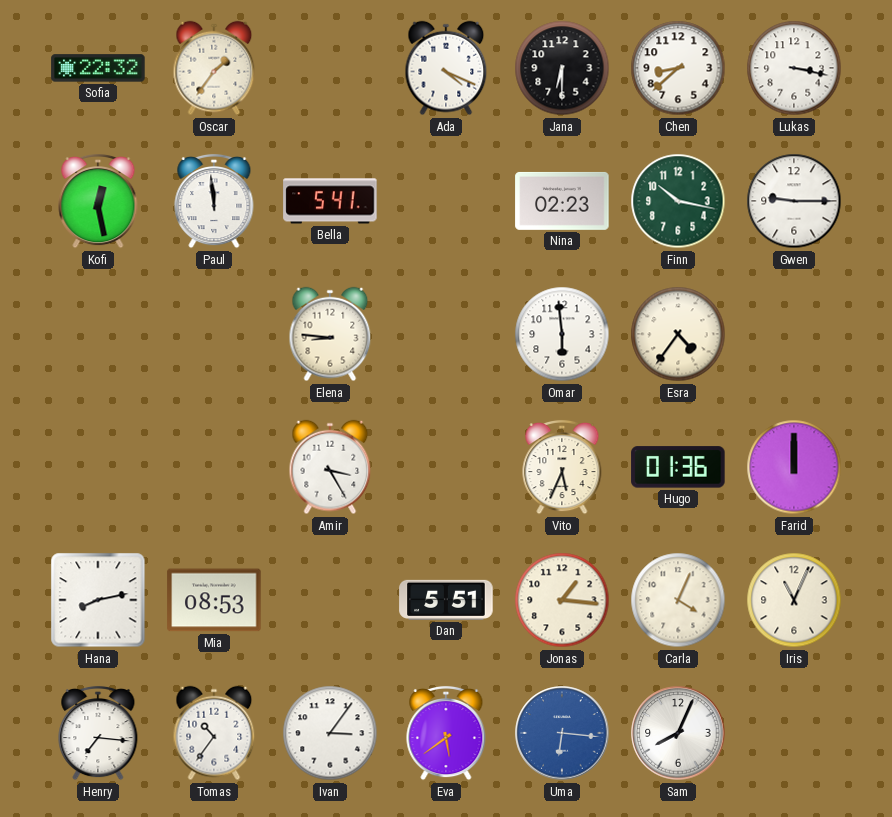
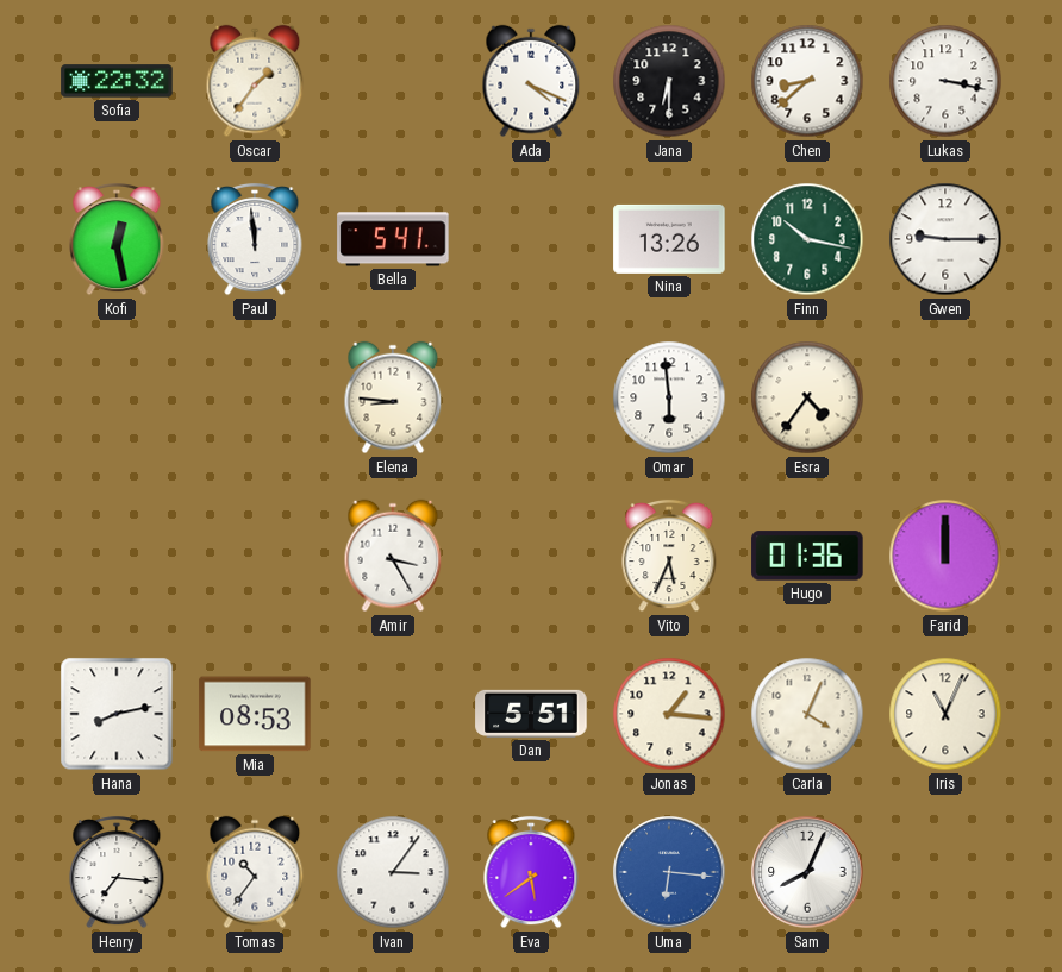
Nina: 02:23 -> 13:26
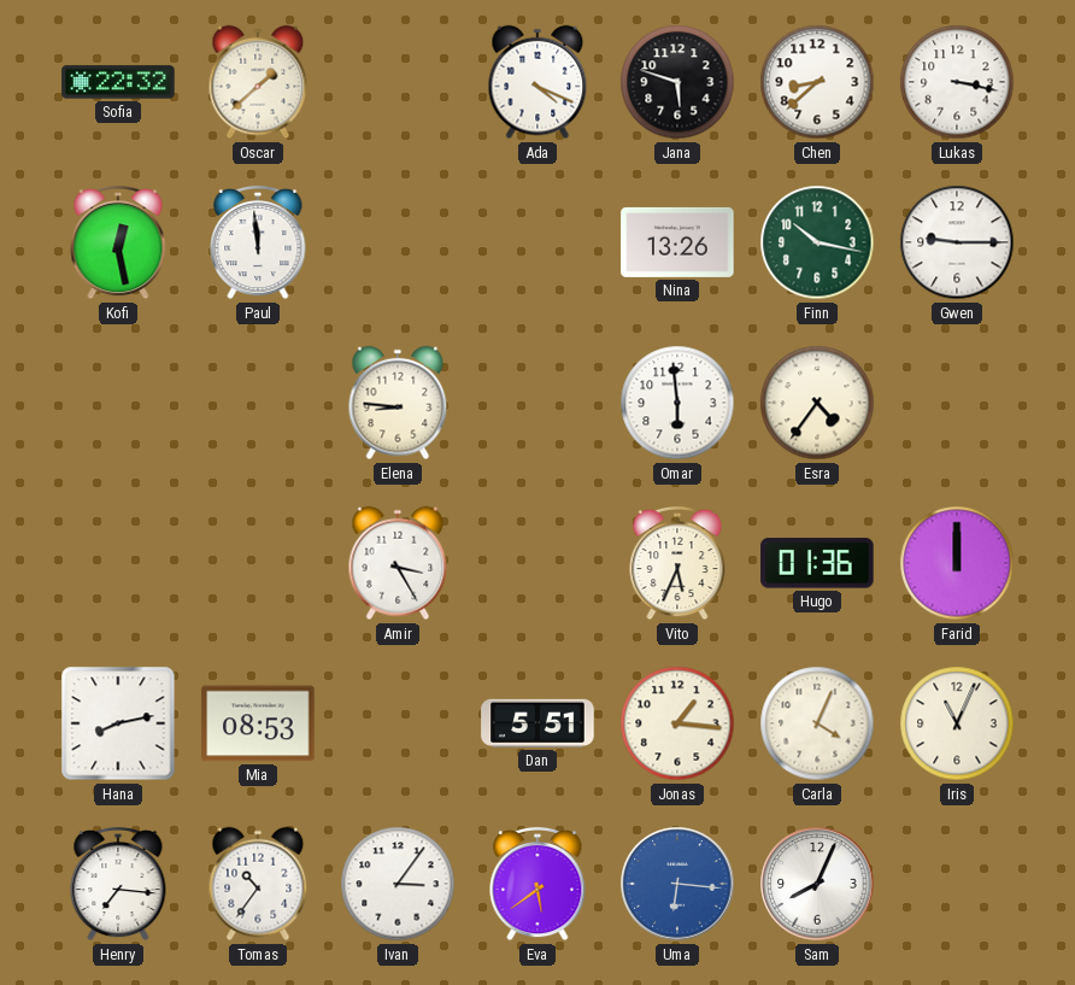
Oscar: 1:36 -> 1:38
Jana: 6:30 -> 5:48
Bella: 5:41 -> none
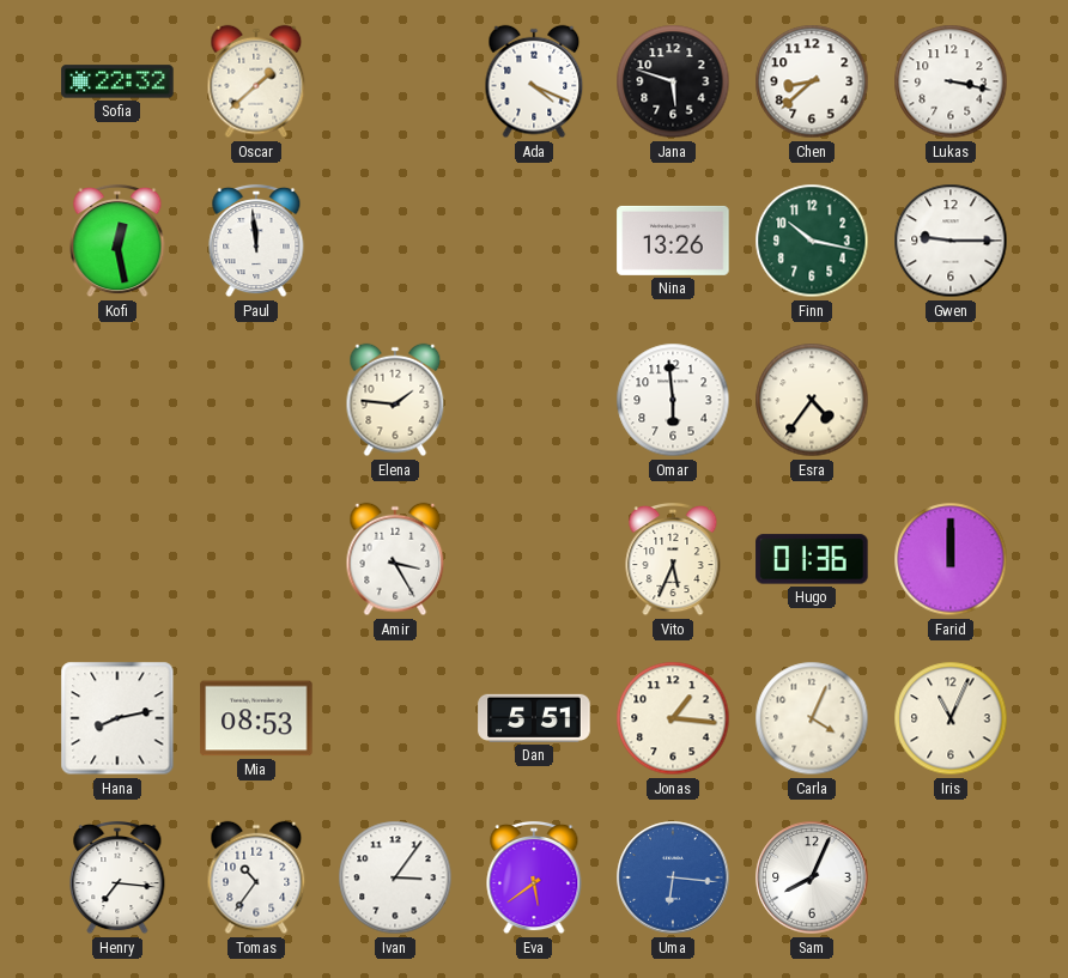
Elena: 8:46 -> 1:46
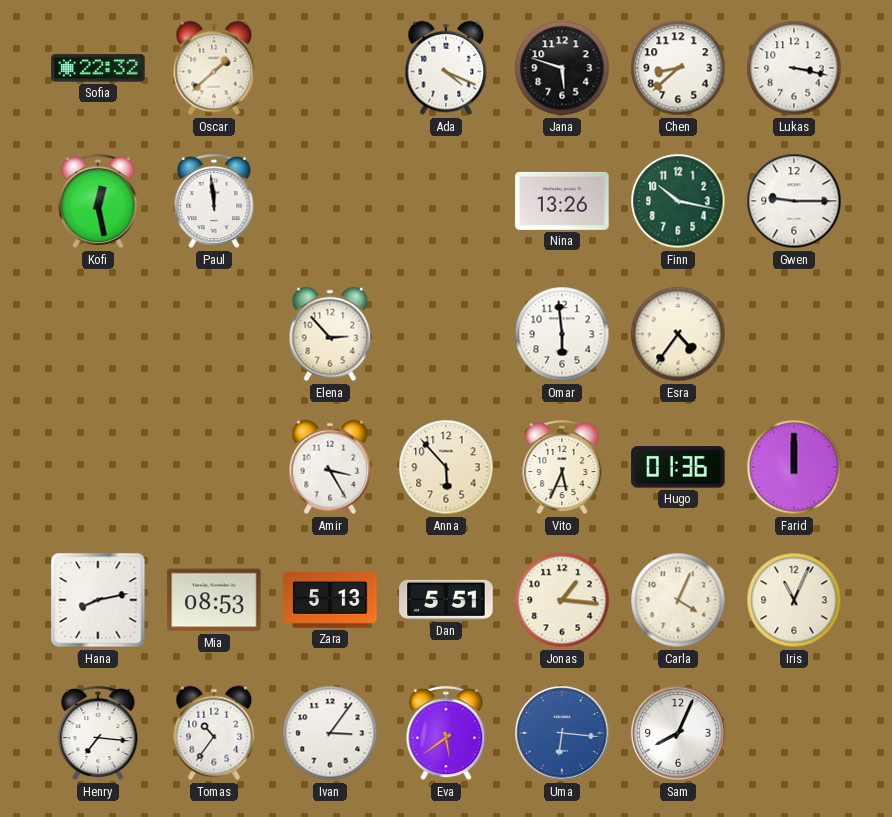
Elena: 1:46 -> 2:53
Anna: none -> 5:53
Zara: none -> 5:13
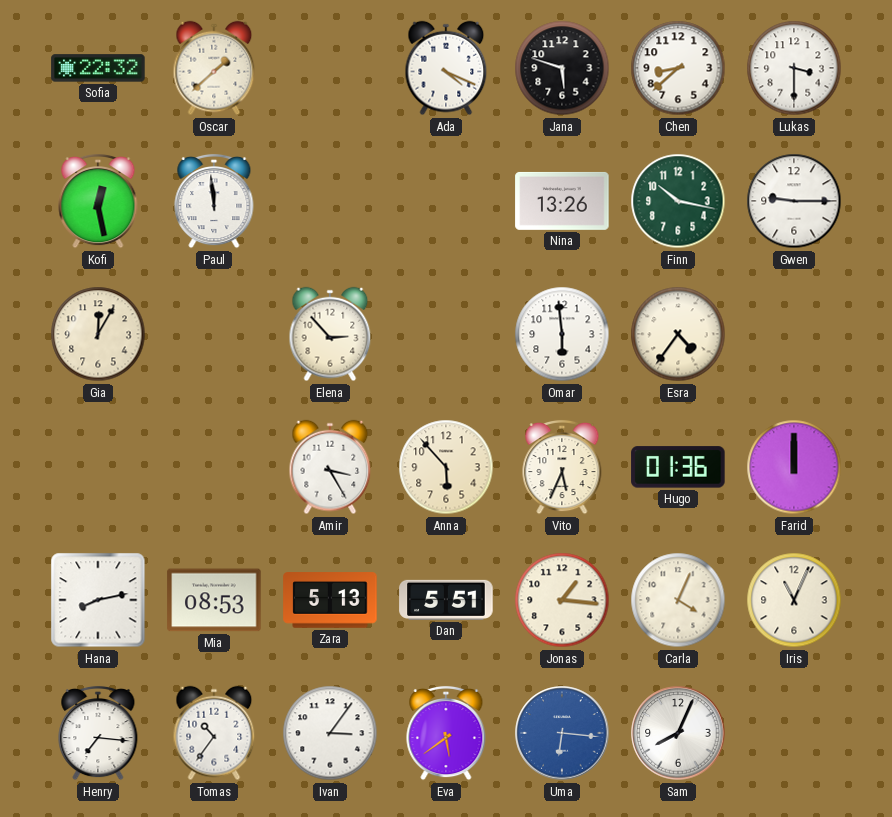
Lukas: 3:17 -> 3:30
Gia: none -> 12:05
